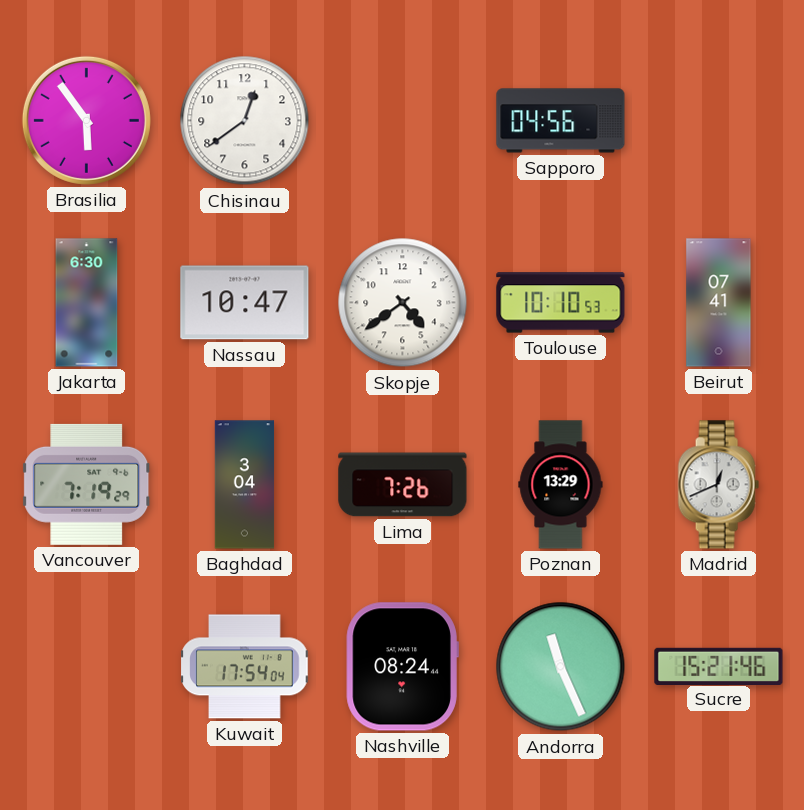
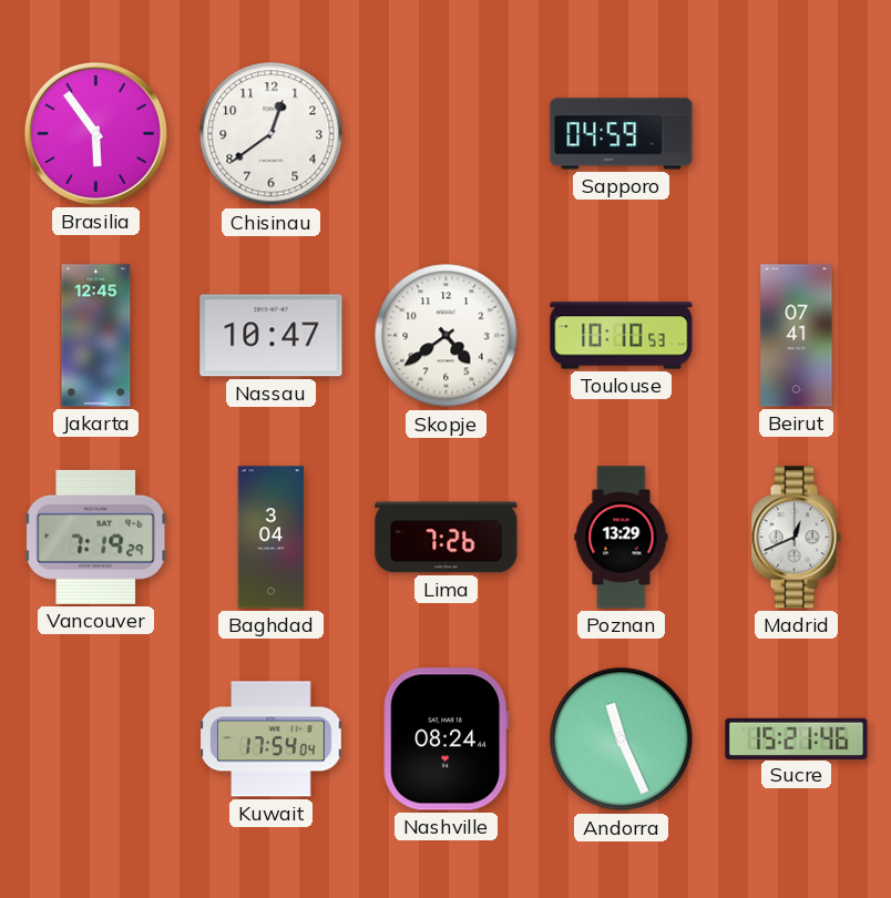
Sapporo: 04:56 -> 04:59
Jakarta: 6:30 -> 12:45
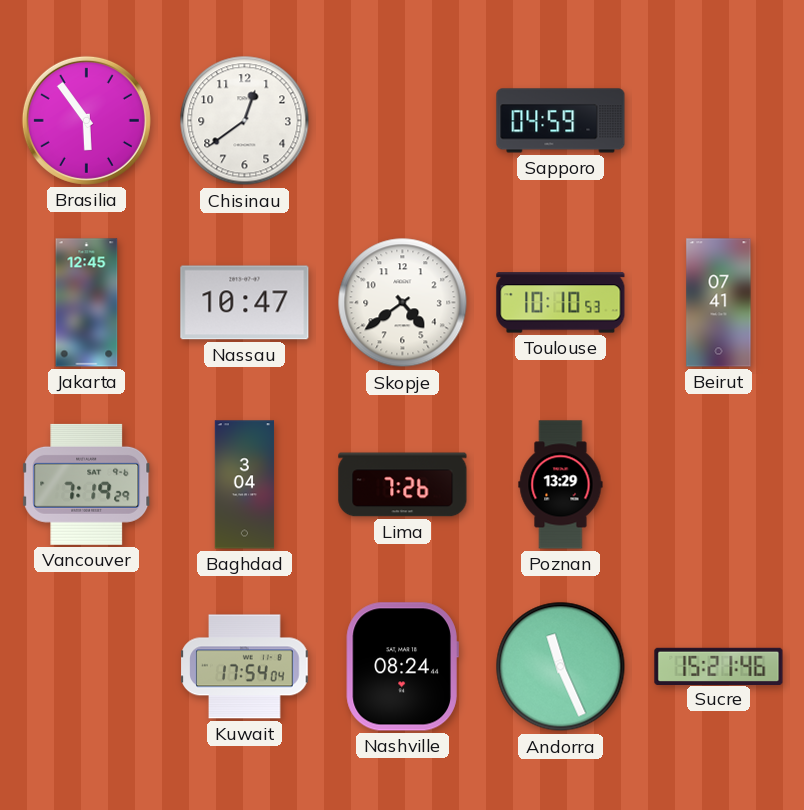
Madrid: 12:41 -> none
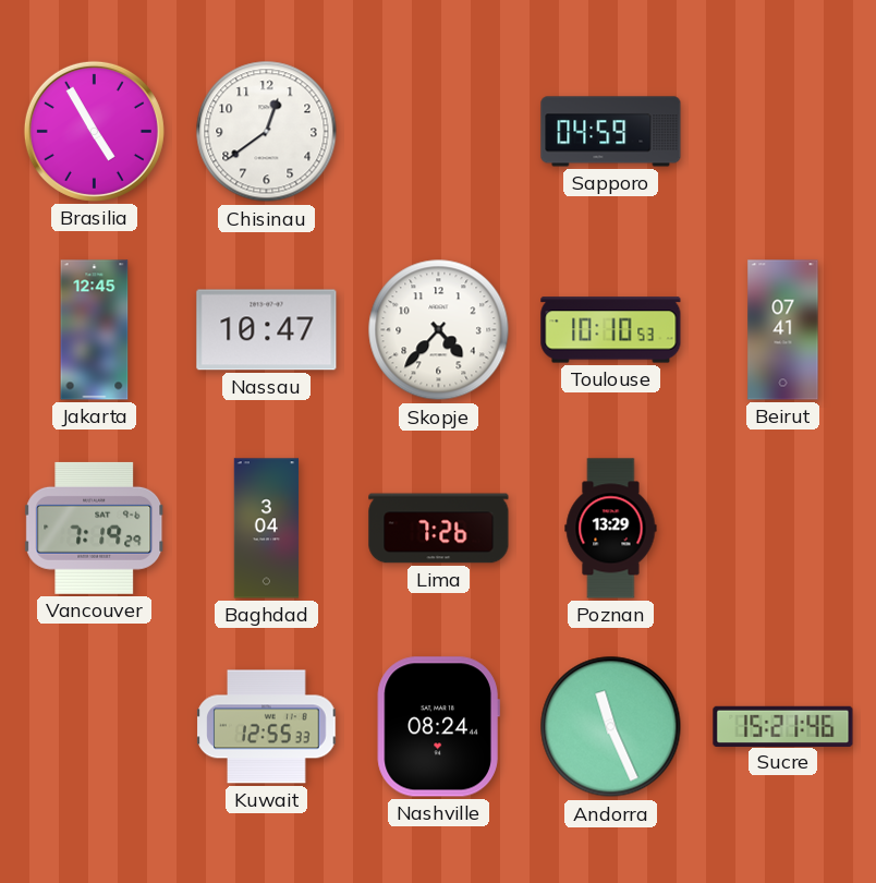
Brasilia: 5:54 -> 4:55
Skopje: 4:39 -> 4:37
Kuwait: 17:54 -> 12:55
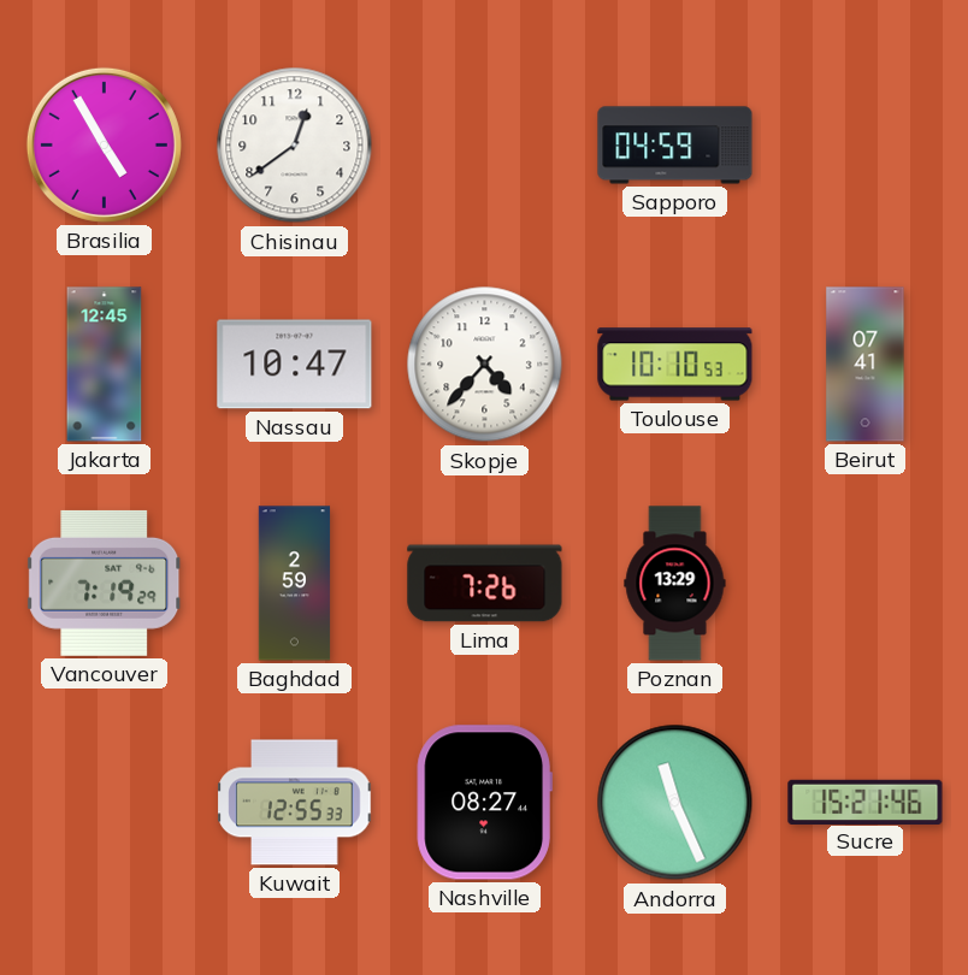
Baghdad: 3:04 -> 2:59
Nashville: 08:24 -> 08:27
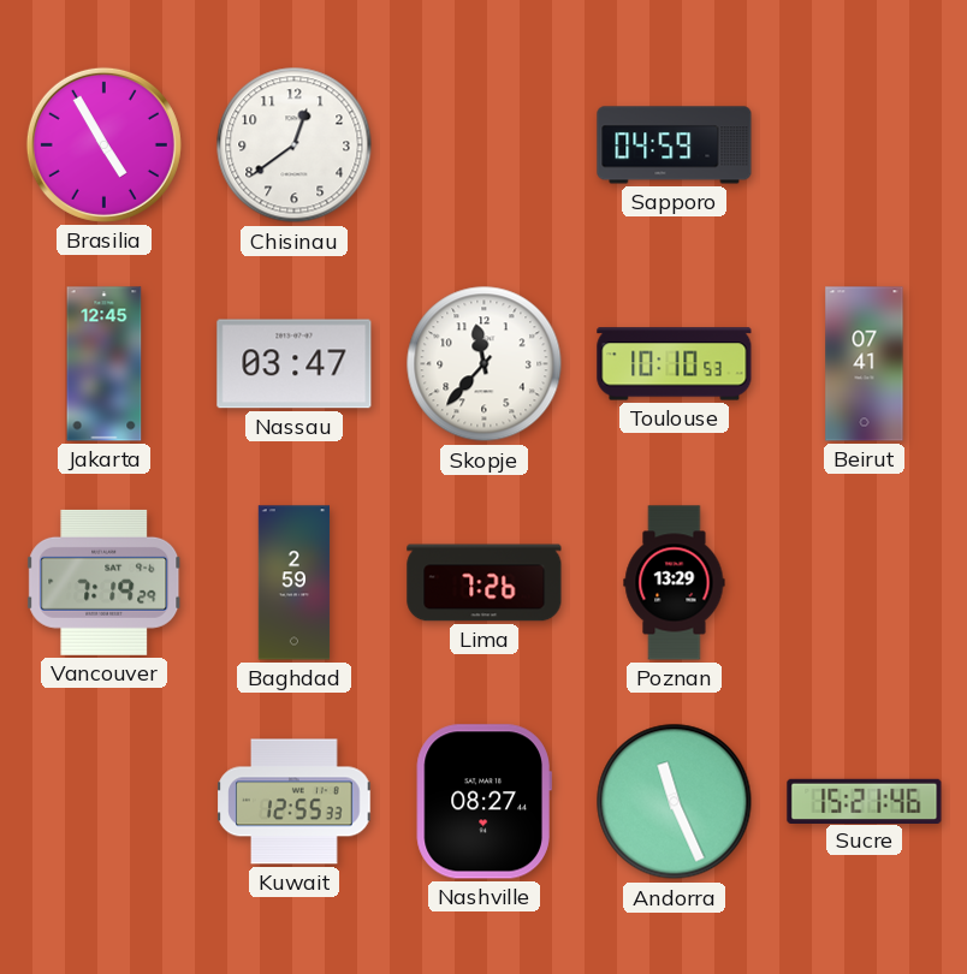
Nassau: 10:47 -> 03:47
Skopje: 4:37 -> 11:37
